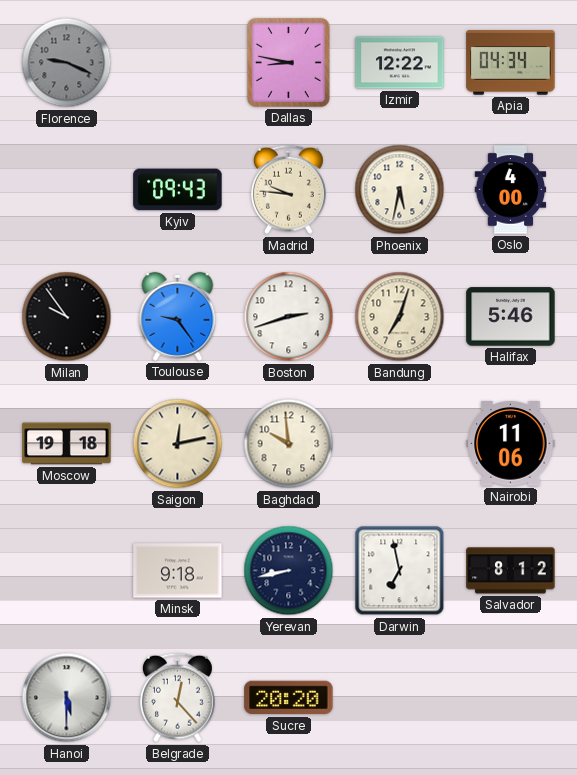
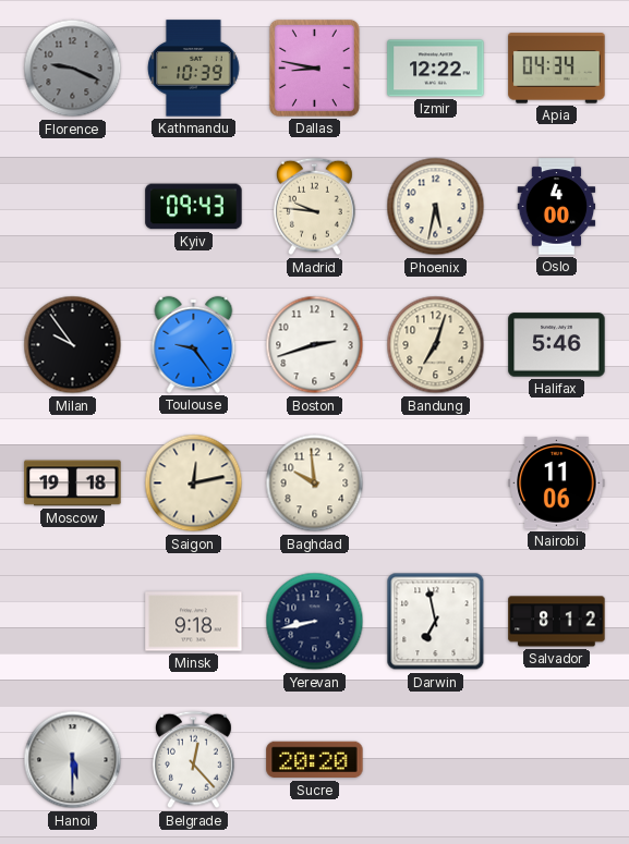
Kathmandu: none -> 10:39
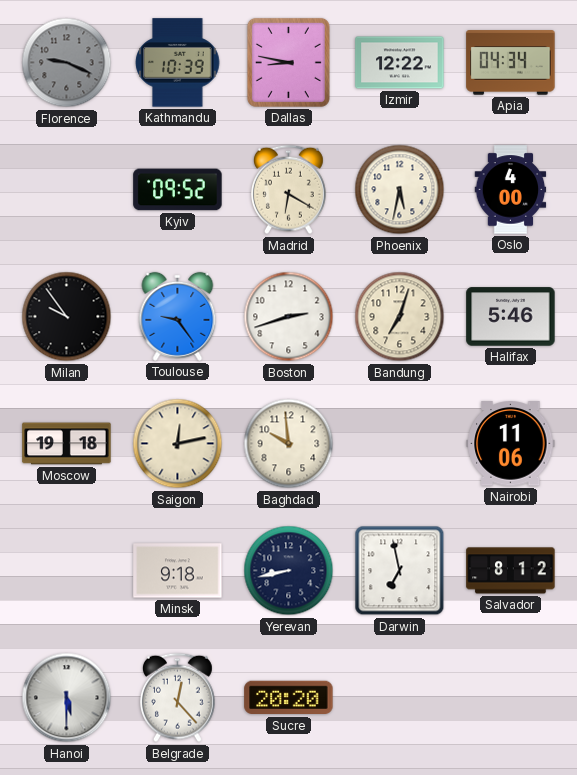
Kyiv: 09:43 -> 09:52
Madrid: 9:46 -> 6:20
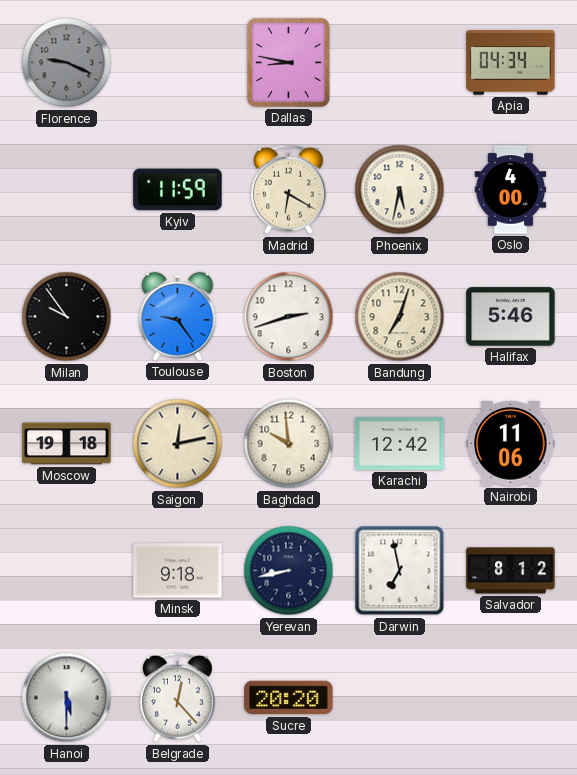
Kathmandu: 10:39 -> none
Izmir: 12:22 -> none
Kyiv: 09:52 -> 11:59
Karachi: none -> 12:42
